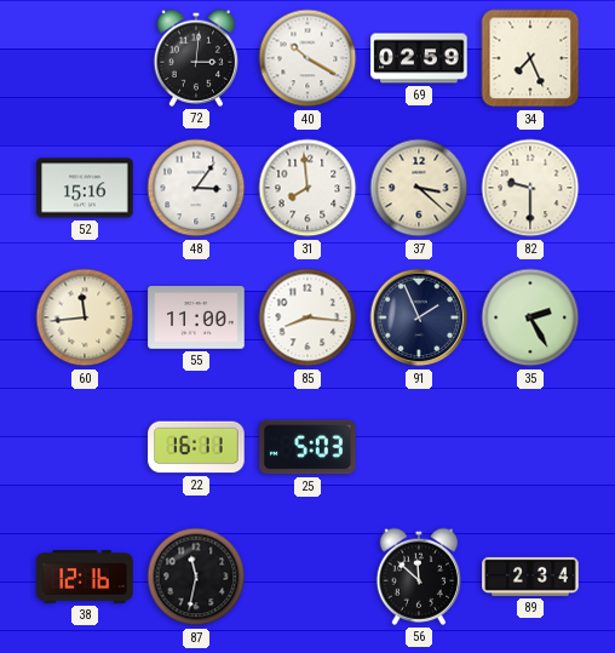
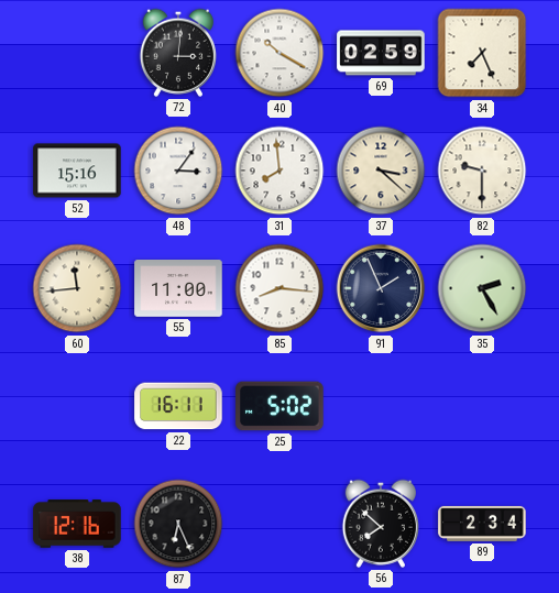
25: 5:03 -> 5:02
87: 11:32 -> 6:26
56: 11:52 -> 7:52
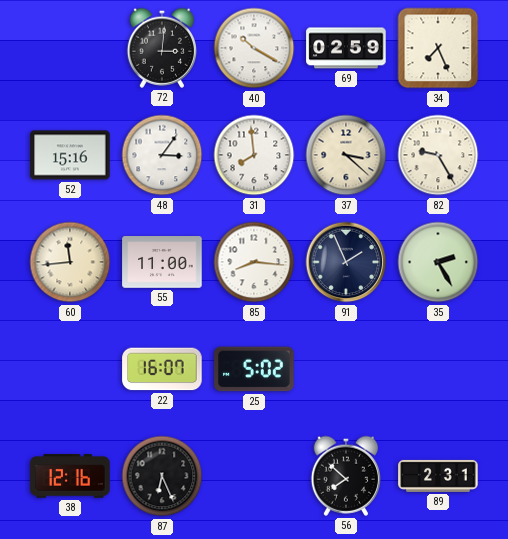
82: 9:30 -> 9:25
22: 16:11 -> 16:07
89: 2:34 -> 2:31
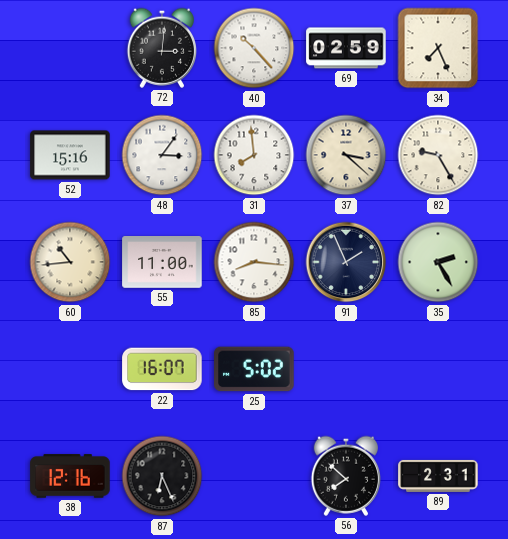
40: 10:20 -> 10:23
60: 11:44 -> 10:44
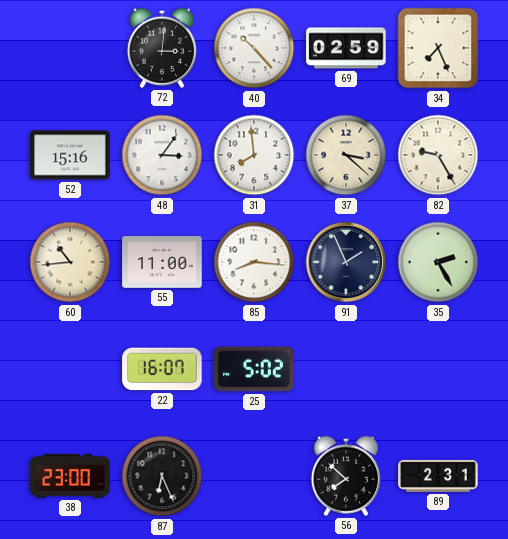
38: 12:16 -> 23:00
